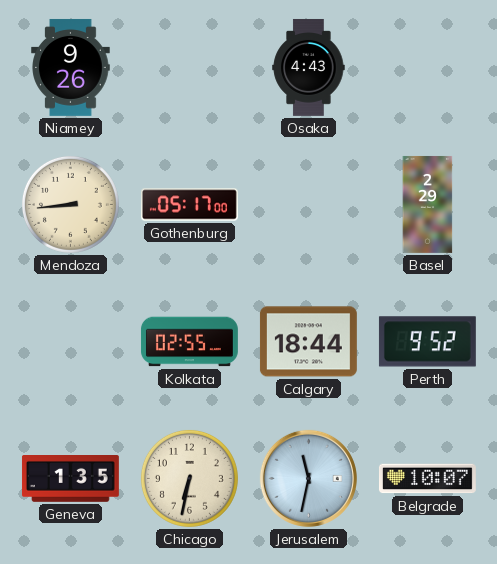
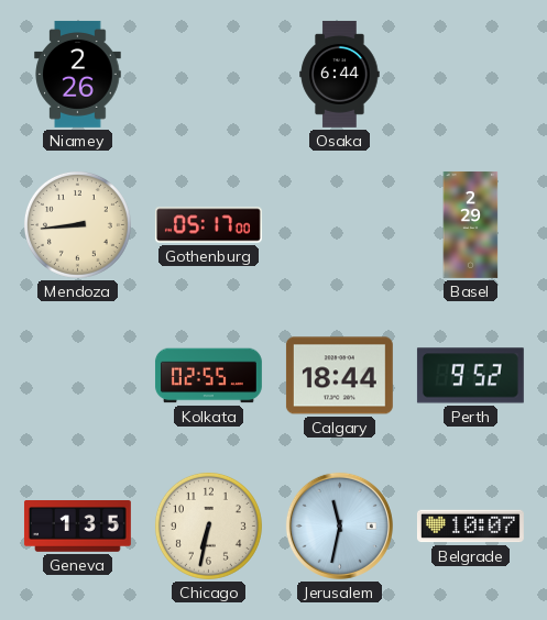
Niamey: 9:26 -> 2:26
Osaka: 4:43 -> 6:44
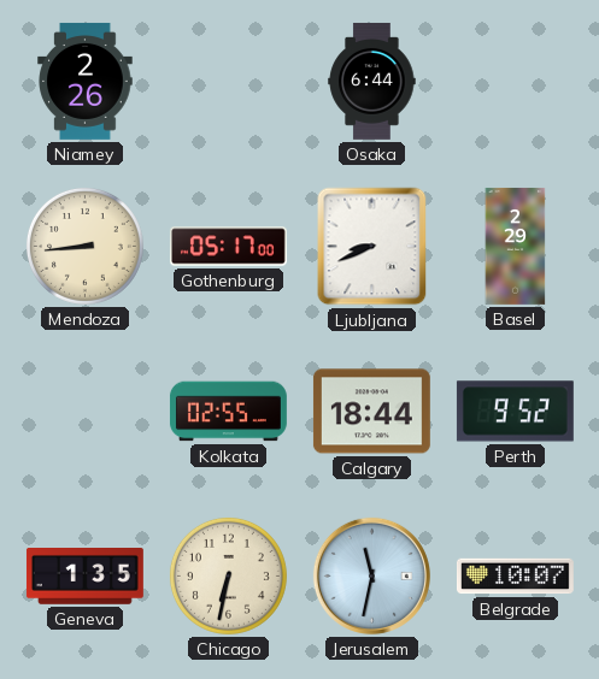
Ljubljana: none -> 8:41
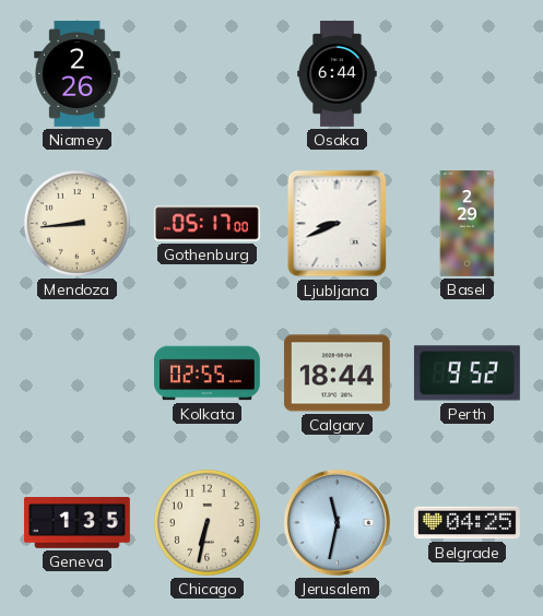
Belgrade: 10:07 -> 04:25
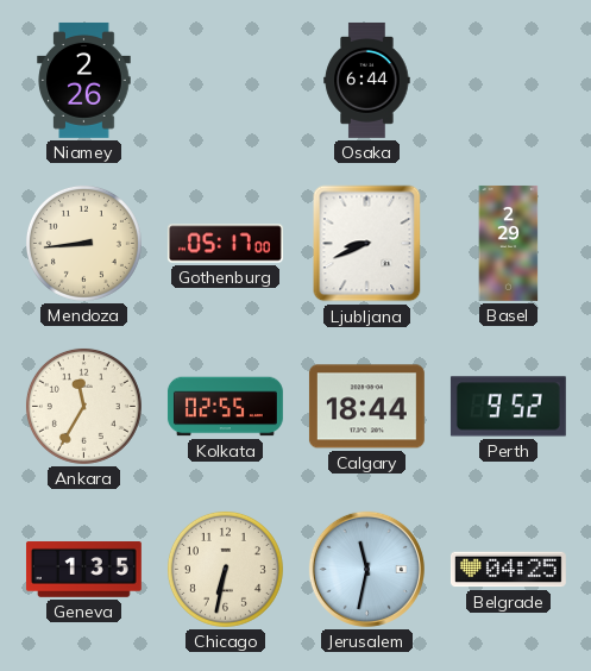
Ankara: none -> 11:35
